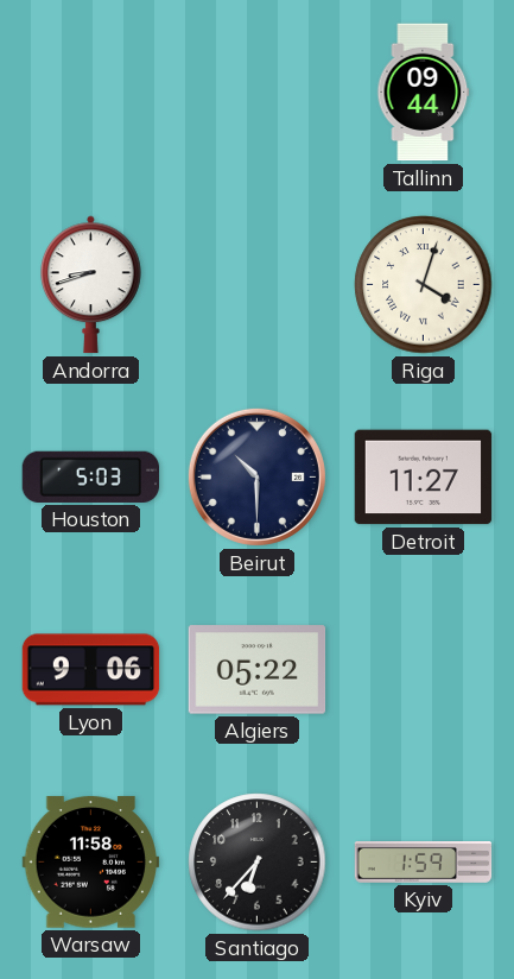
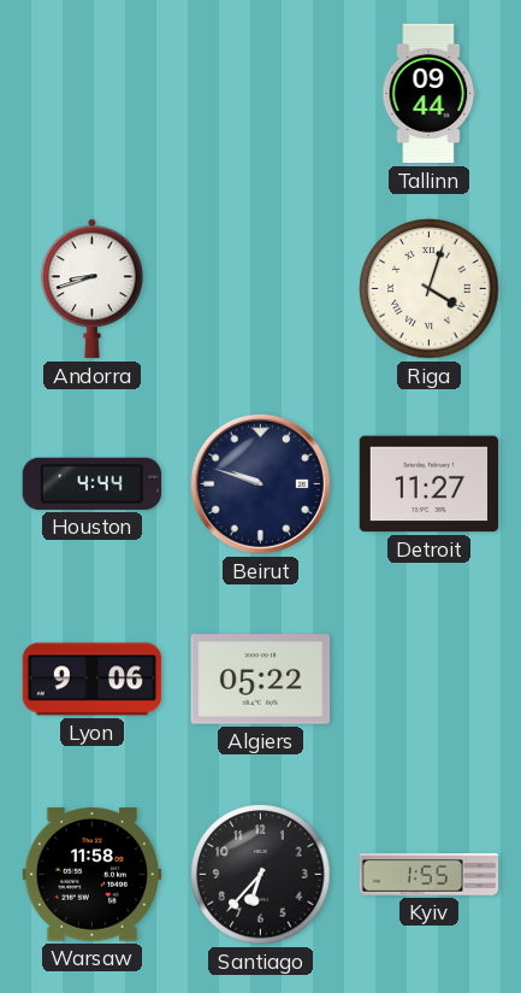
Houston: 5:03 -> 4:44
Beirut: 10:30 -> 9:48
Kyiv: 1:59 -> 1:55
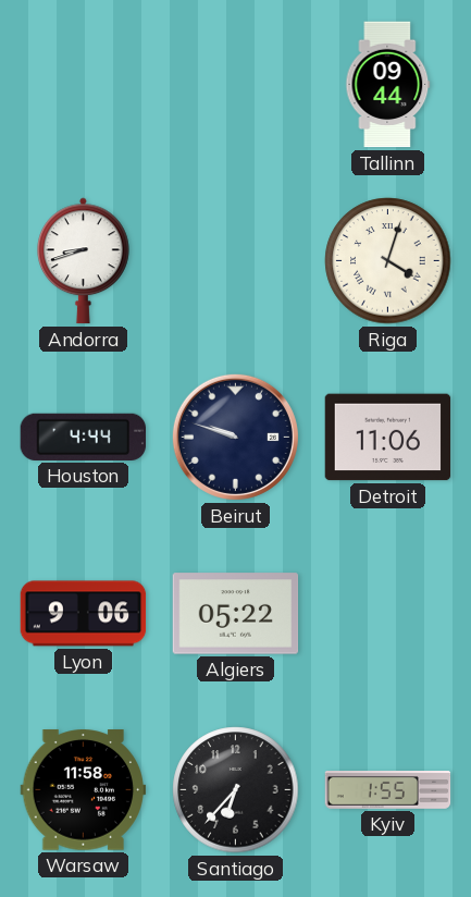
Detroit: 11:27 -> 11:06
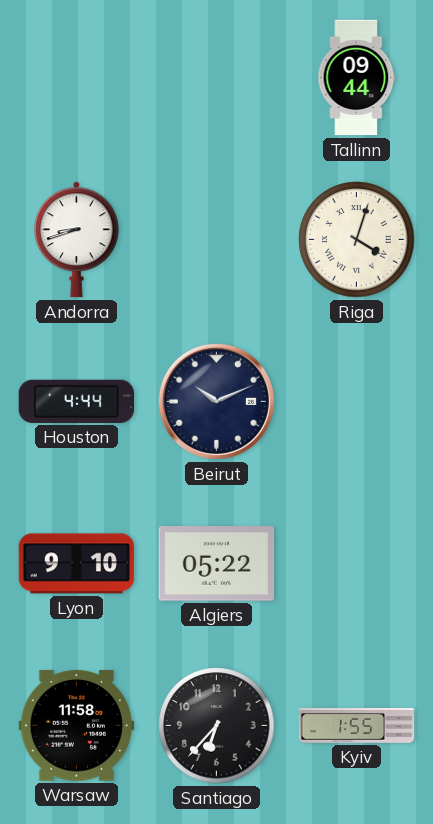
Beirut: 9:48 -> 10:11
Detroit: 11:06 -> none
Lyon: 9:06 -> 9:10
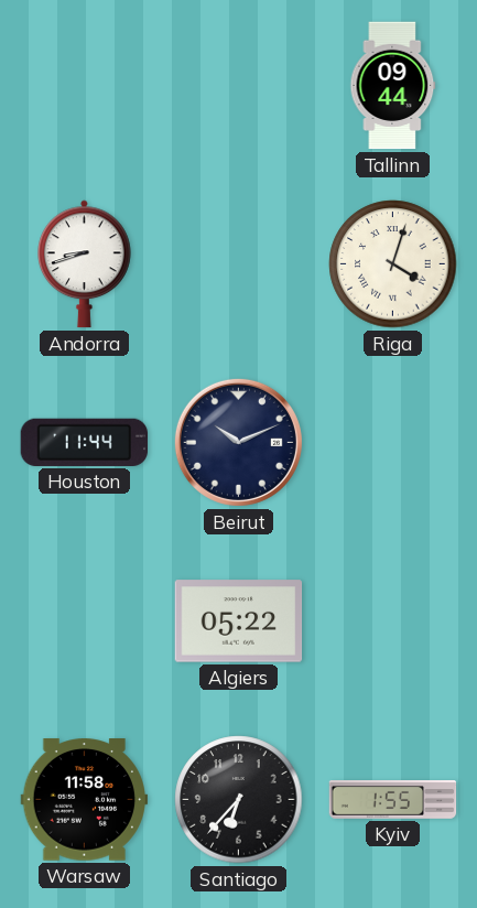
Houston: 4:44 -> 11:44
Lyon: 9:10 -> none
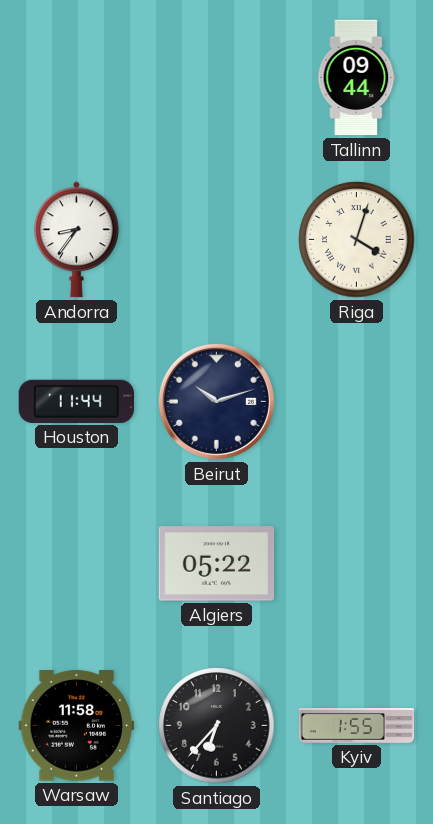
Andorra: 8:42 -> 8:36
Beirut: 10:11 -> 10:12
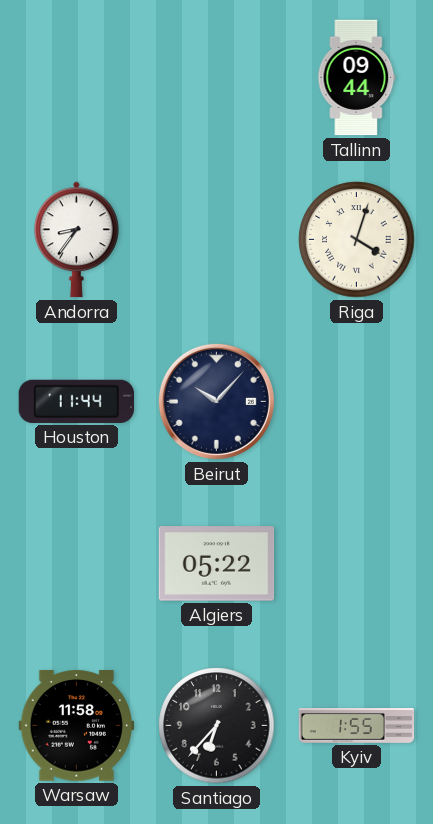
Beirut: 10:12 -> 10:07
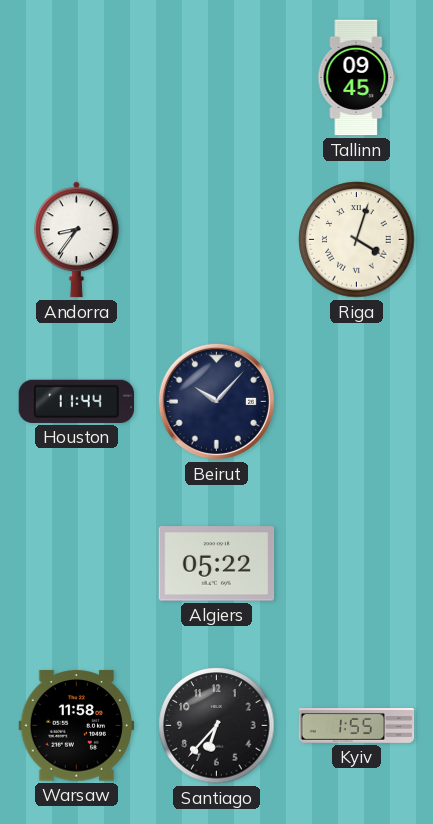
Tallinn: 09:44 -> 09:45
